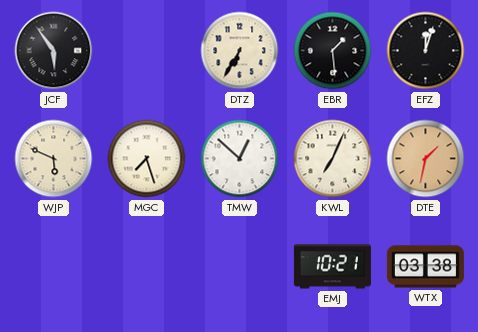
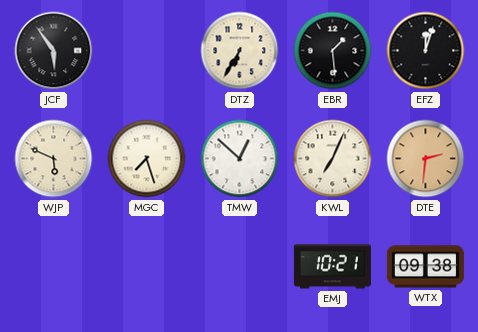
DTE: 1:32 -> 2:31
WTX: 03:38 -> 09:38
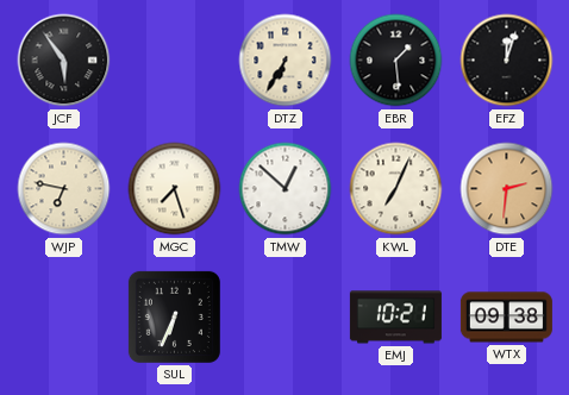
WJP: 5:49 -> 6:47
SUL: none -> 6:34
